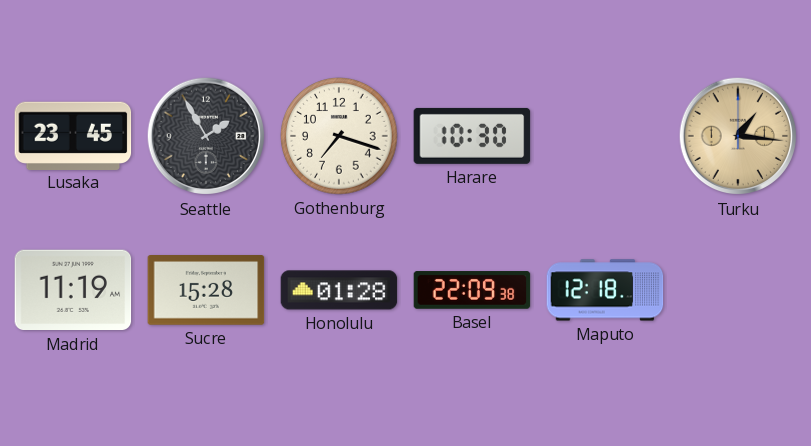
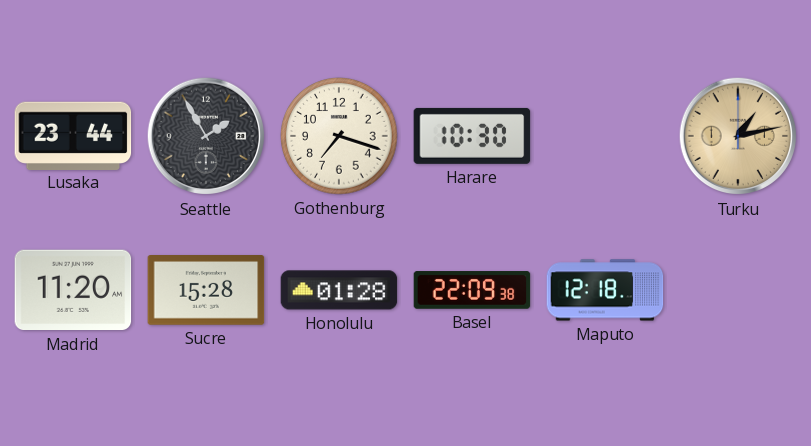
Lusaka: 23:45 -> 23:44
Turku: 1:16 -> 1:13
Madrid: 11:19 -> 11:20
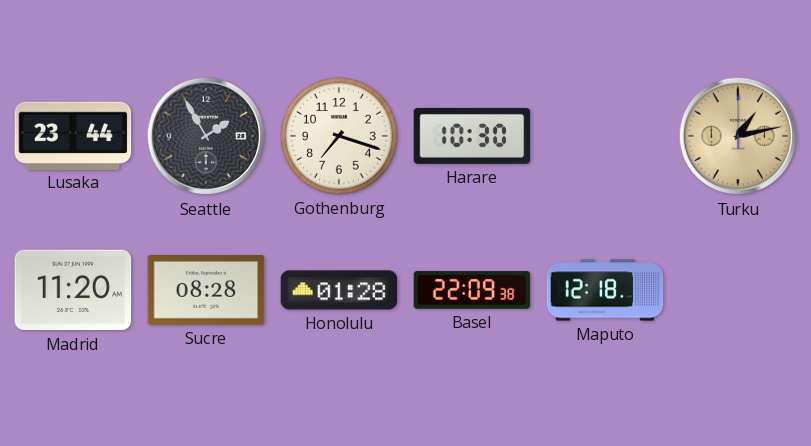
Sucre: 15:28 -> 08:28
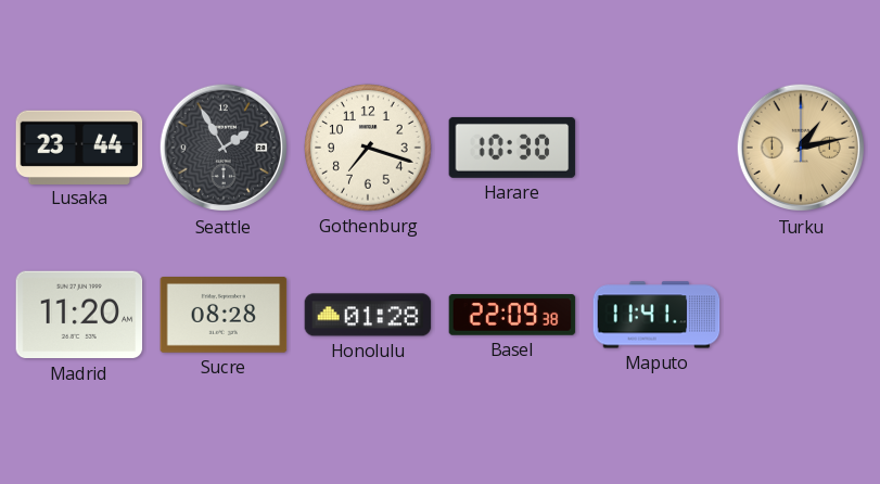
Maputo: 12:18 -> 11:41
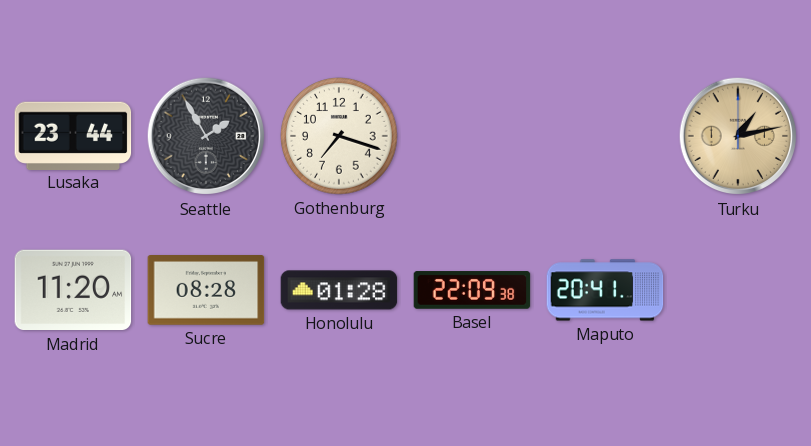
Harare: 10:30 -> none
Maputo: 11:41 -> 20:41
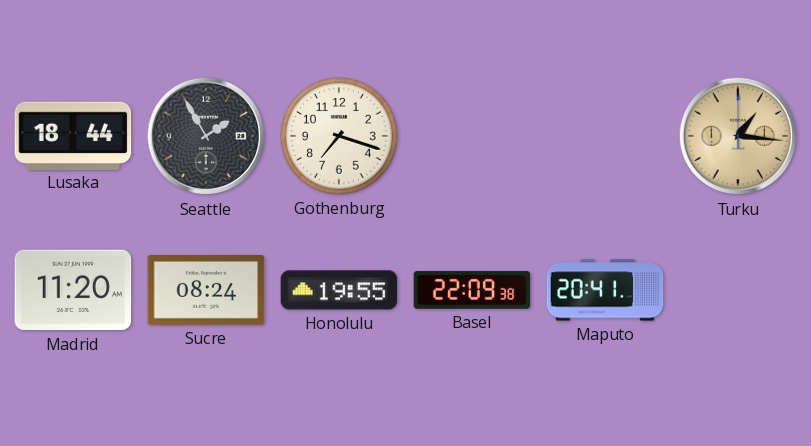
Lusaka: 23:44 -> 18:44
Turku: 1:13 -> 1:16
Sucre: 08:28 -> 08:24
Honolulu: 01:28 -> 19:55
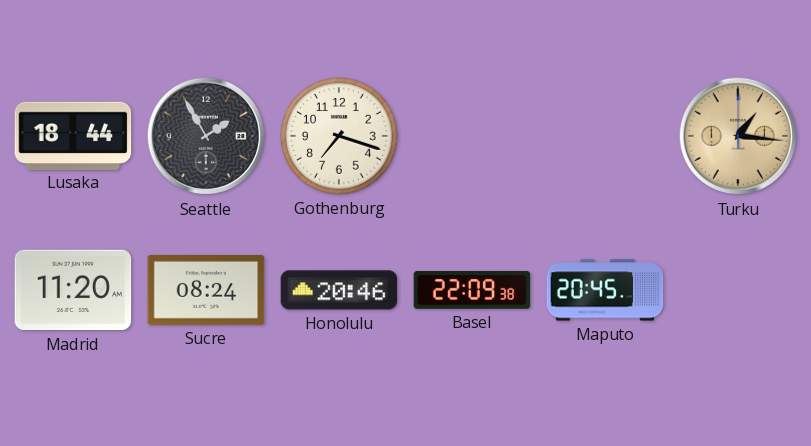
Honolulu: 19:55 -> 20:46
Maputo: 20:41 -> 20:45
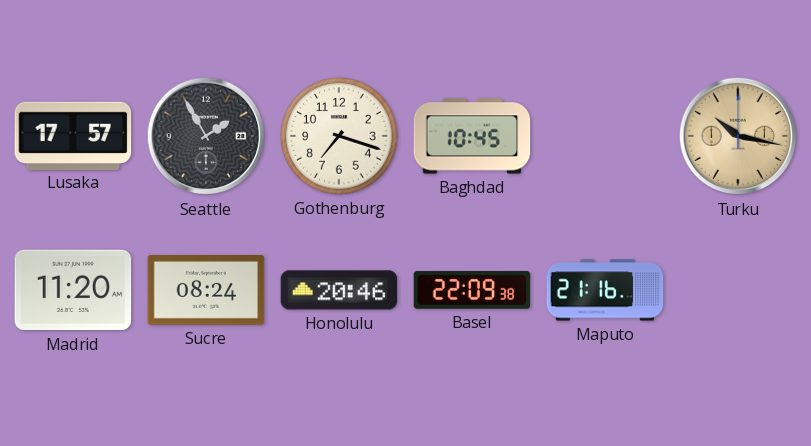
Lusaka: 18:44 -> 17:57
Baghdad: none -> 10:45
Turku: 1:16 -> 10:17
Maputo: 20:45 -> 21:16
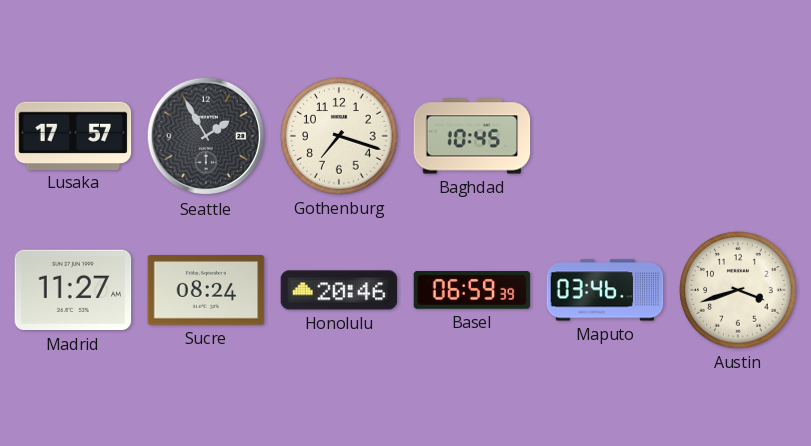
Turku: 10:17 -> none
Madrid: 11:20 -> 11:27
Basel: 22:09 -> 06:59
Maputo: 21:16 -> 03:46
Austin: none -> 3:42
